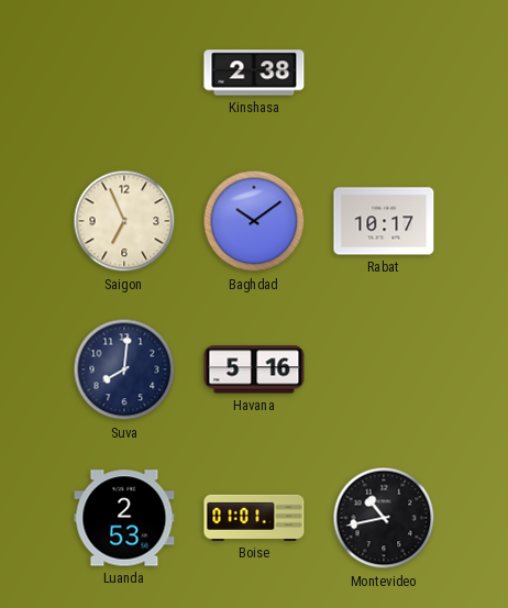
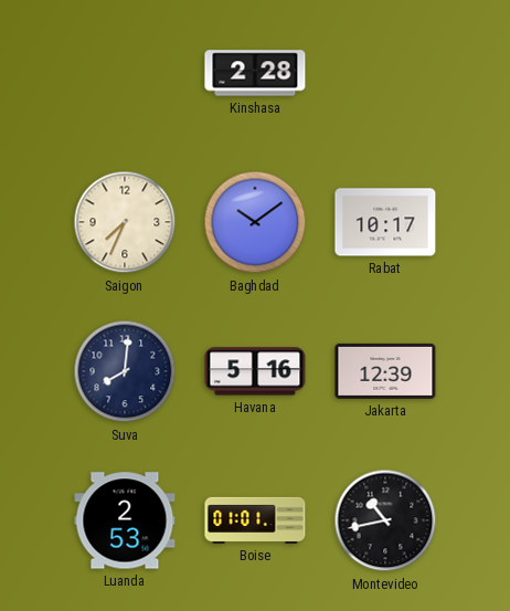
Kinshasa: 2:38 -> 2:28
Saigon: 6:56 -> 7:34
Jakarta: none -> 12:39
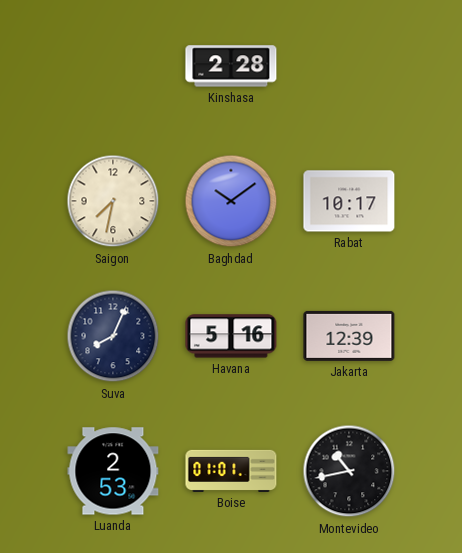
Saigon: 7:34 -> 7:32
Suva: 8:01 -> 8:04
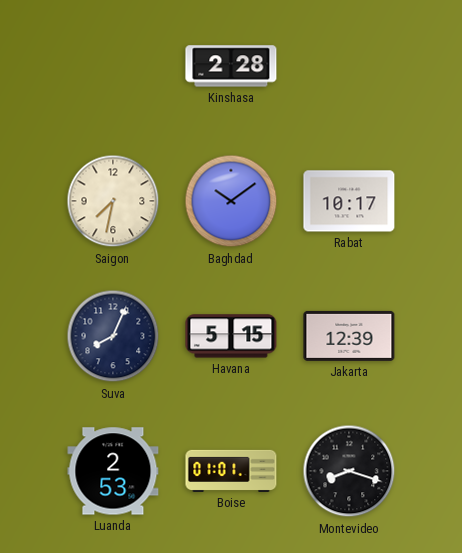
Havana: 5:16 -> 5:15
Montevideo: 10:43 -> 8:18
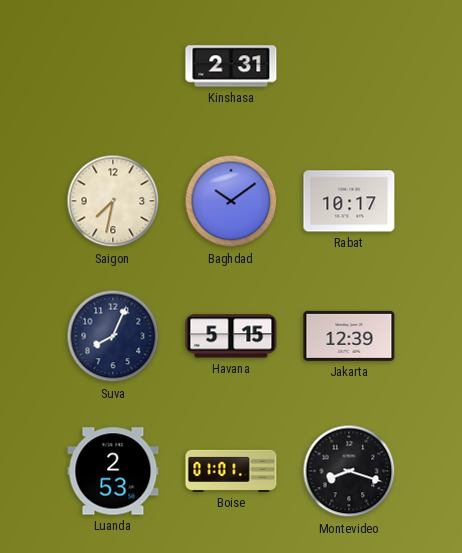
Kinshasa: 2:28 -> 2:31
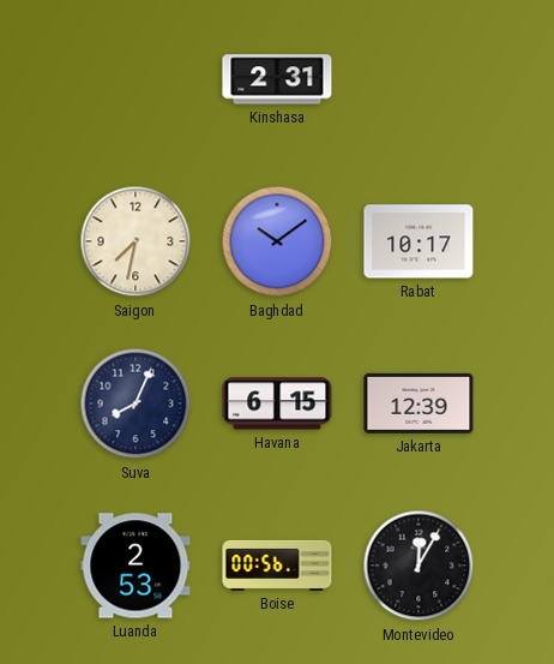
Havana: 5:15 -> 6:15
Boise: 01:01 -> 00:56
Montevideo: 8:18 -> 12:05
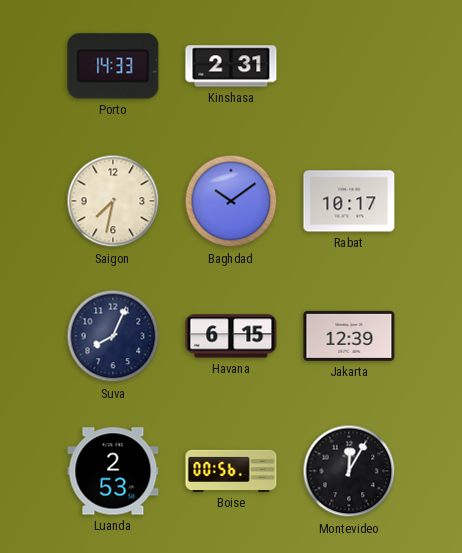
Porto: none -> 14:33
